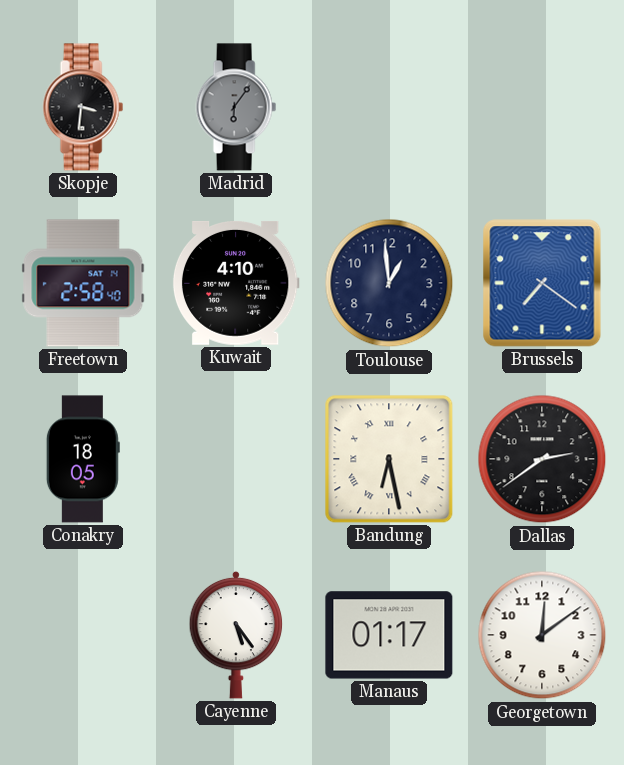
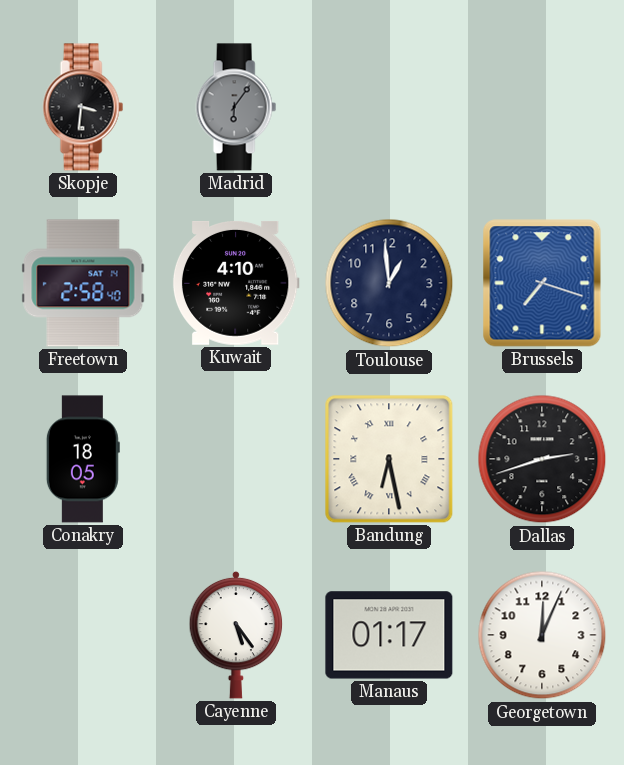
Brussels: 7:21 -> 7:18
Dallas: 2:39 -> 2:42
Georgetown: 12:09 -> 12:04
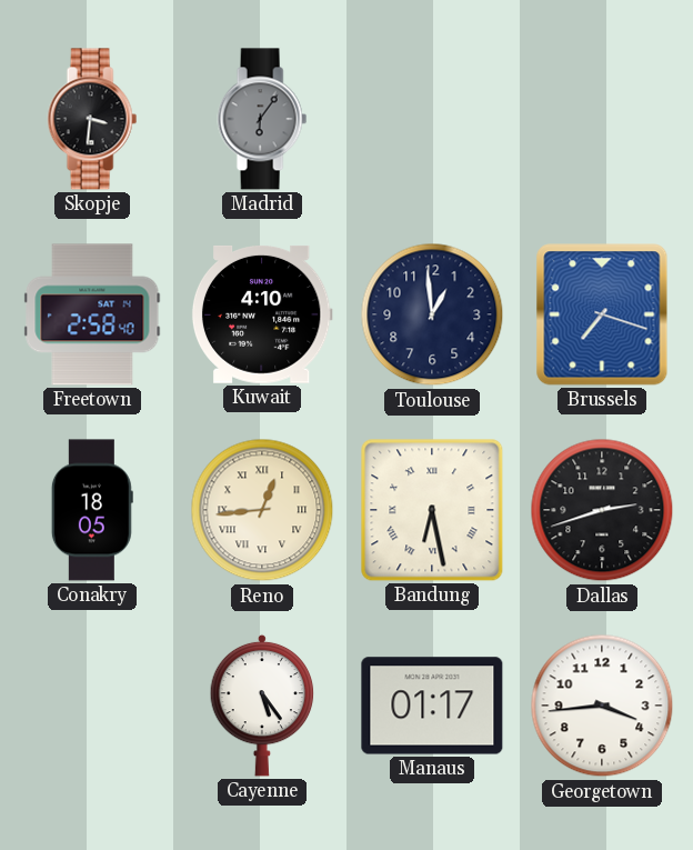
Reno: none -> 12:44
Georgetown: 12:04 -> 3:44
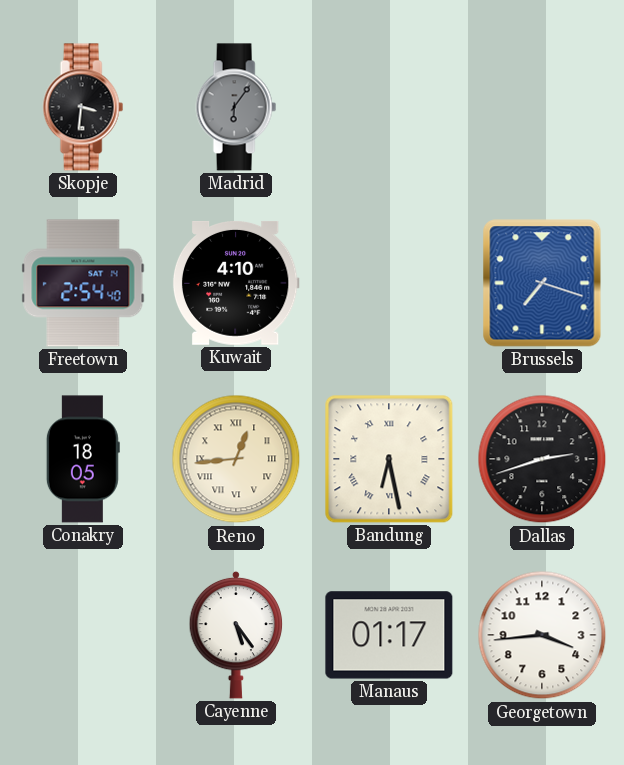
Freetown: 2:58 -> 2:54
Toulouse: 12:59 -> none
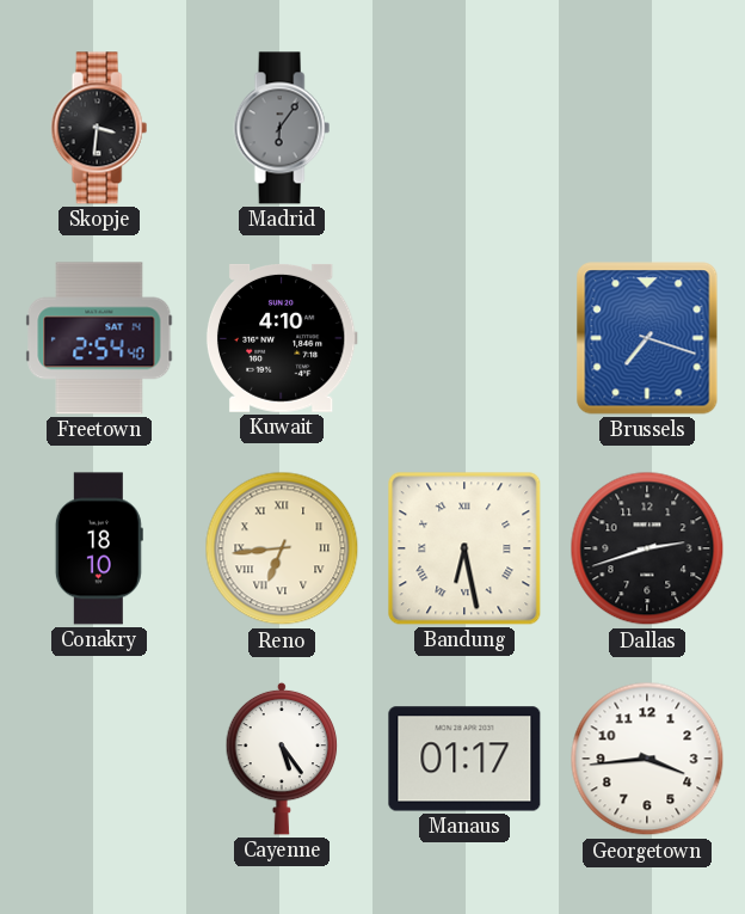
Conakry: 18:05 -> 18:10
Reno: 12:44 -> 6:44
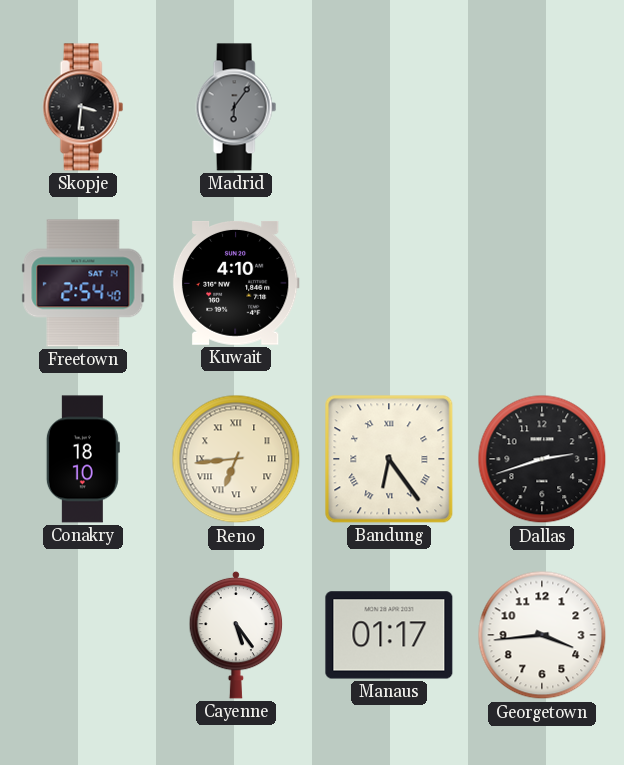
Brussels: 7:18 -> none
Bandung: 6:28 -> 6:24
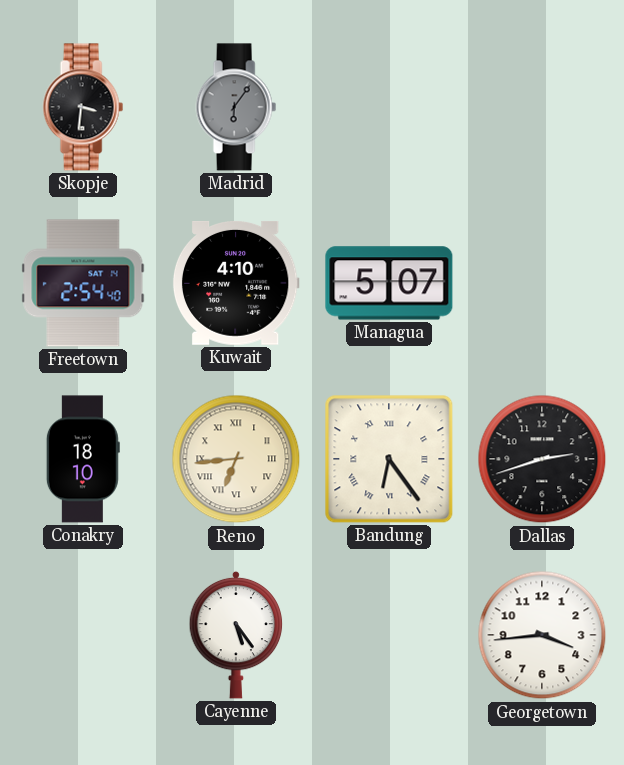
Managua: none -> 5:07
Manaus: 01:17 -> none
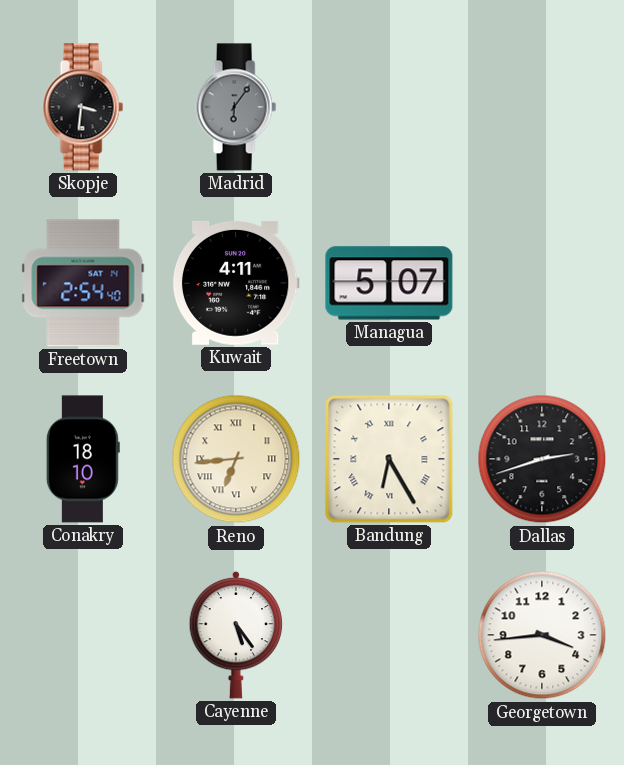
Kuwait: 4:10 -> 4:11
Bandung: 6:24 -> 6:25
